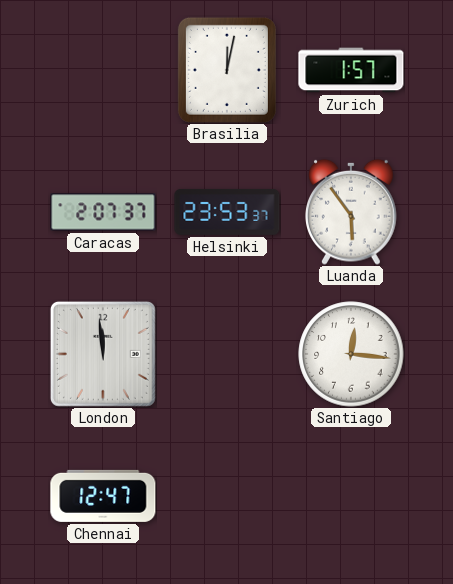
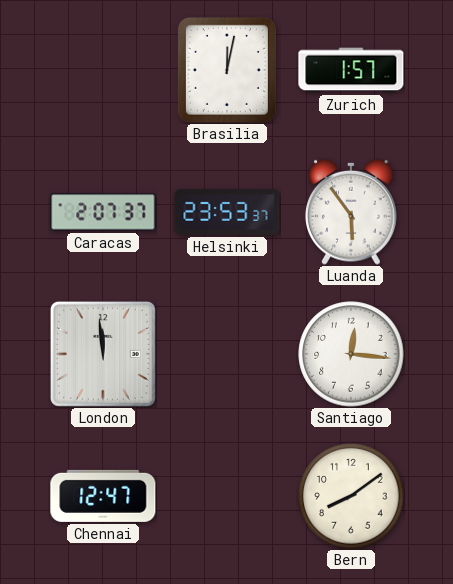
Bern: none -> 8:09
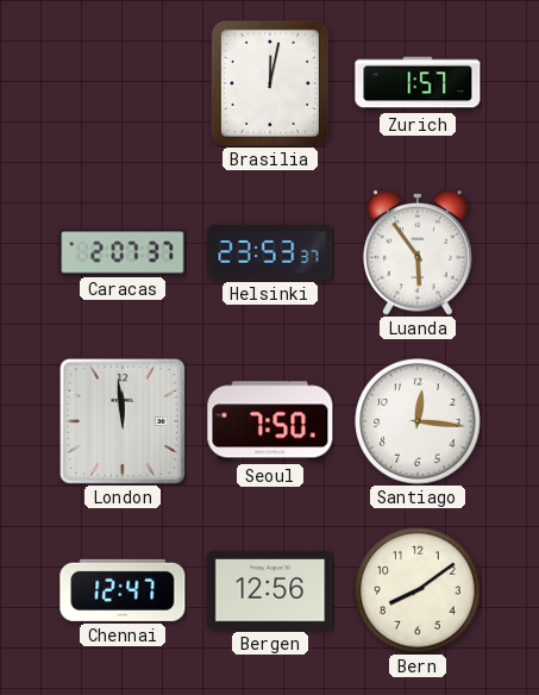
Seoul: none -> 7:50
Bergen: none -> 12:56
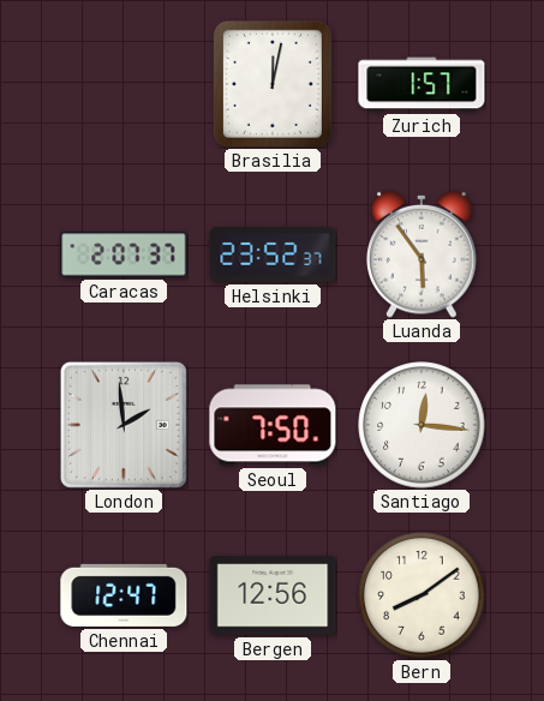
Helsinki: 23:53 -> 23:52
London: 11:59 -> 1:59
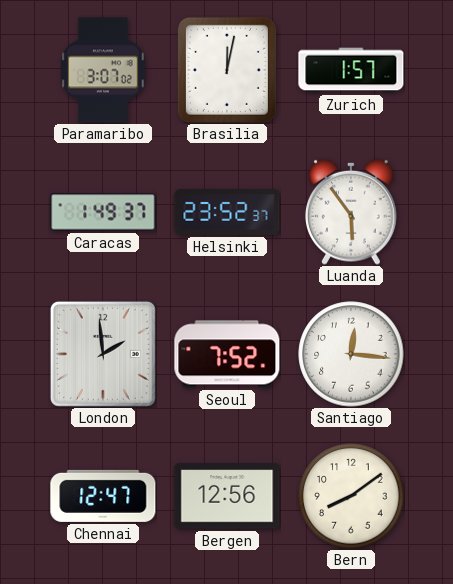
Paramaribo: none -> 3:07
Caracas: 2:07 -> 1:49
Seoul: 7:50 -> 7:52
